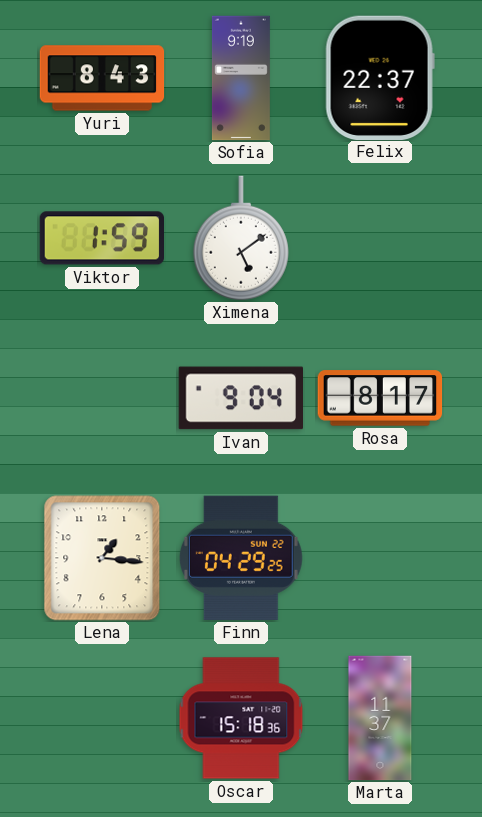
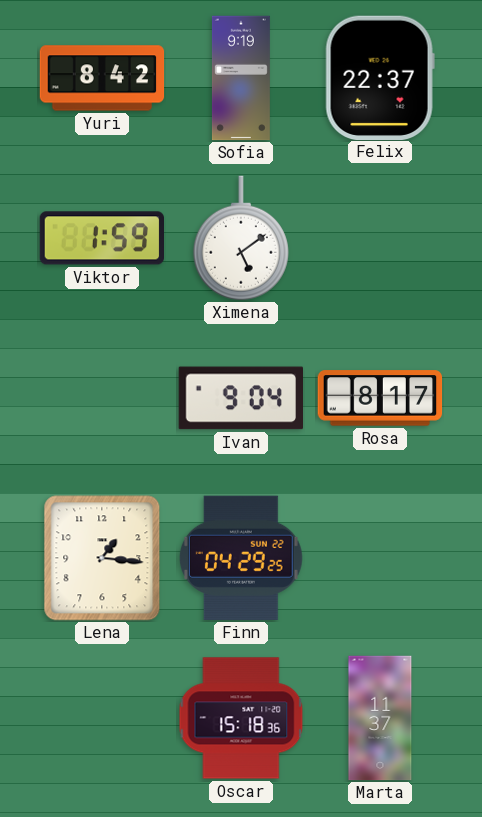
Yuri: 8:43 -> 8:42
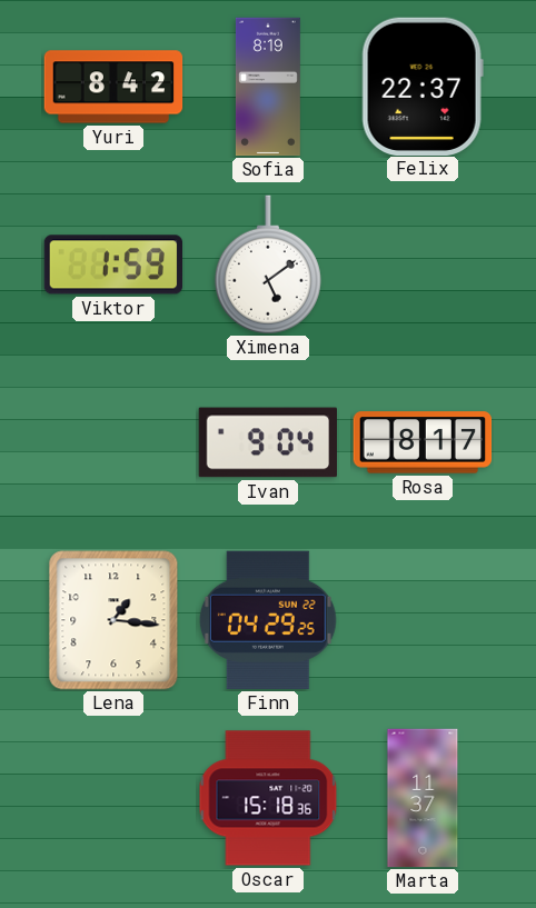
Sofia: 9:19 -> 8:19
